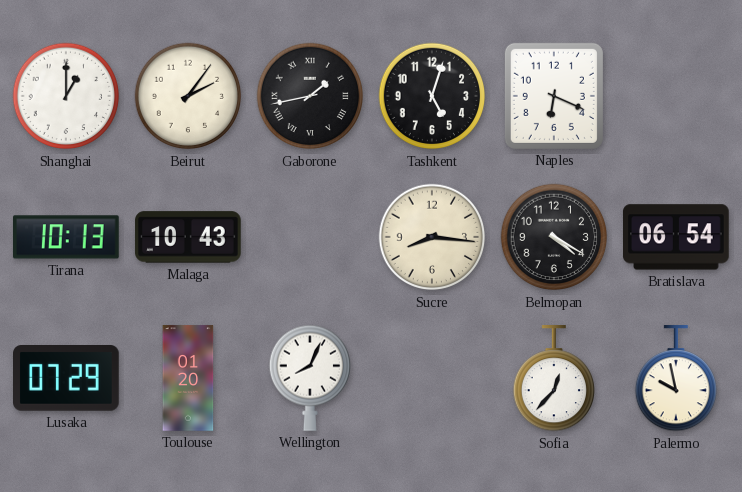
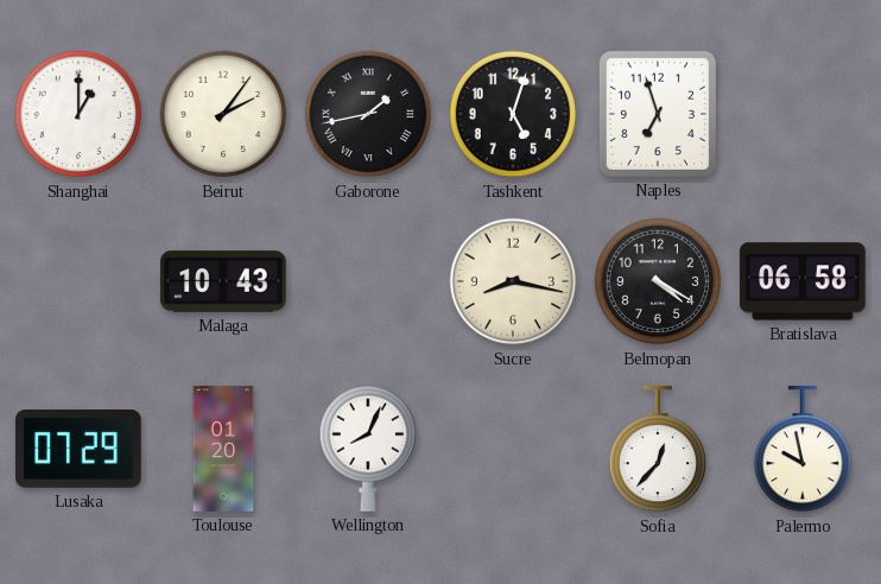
Naples: 6:19 -> 6:57
Tirana: 10:13 -> none
Sucre: 8:16 -> 8:17
Bratislava: 06:54 -> 06:58
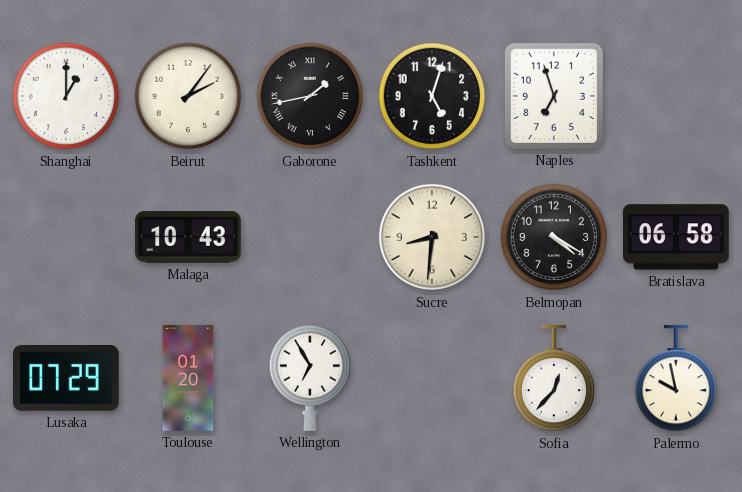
Sucre: 8:17 -> 8:31
Wellington: 8:04 -> 6:55
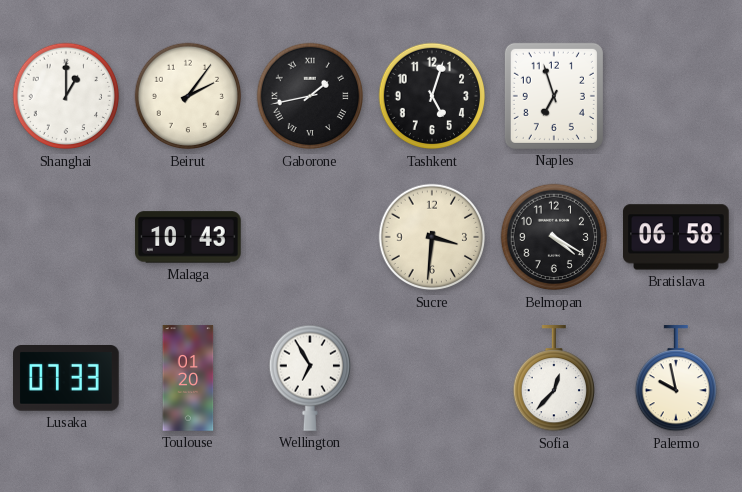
Sucre: 8:31 -> 3:31
Lusaka: 07:29 -> 07:33
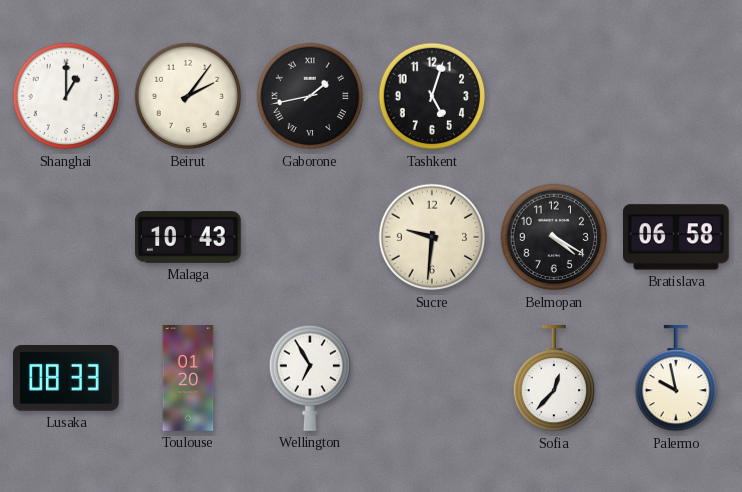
Naples: 6:57 -> none
Sucre: 3:31 -> 9:31
Lusaka: 07:33 -> 08:33
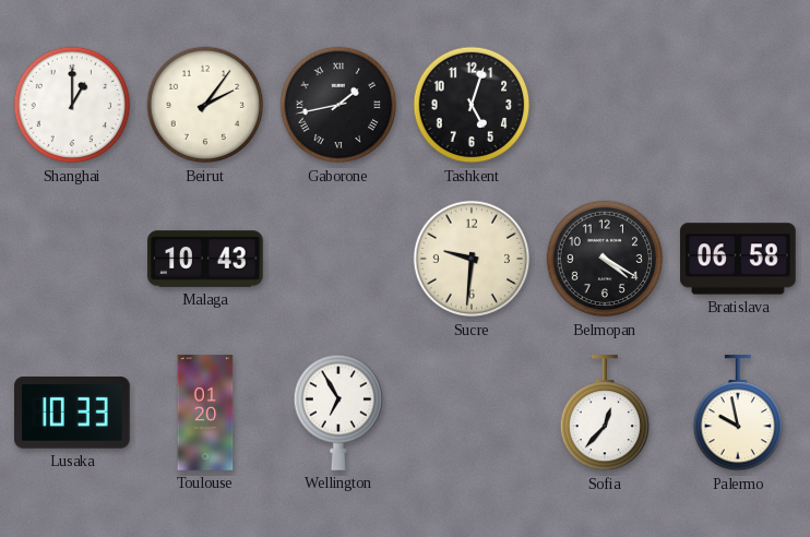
Lusaka: 08:33 -> 10:33
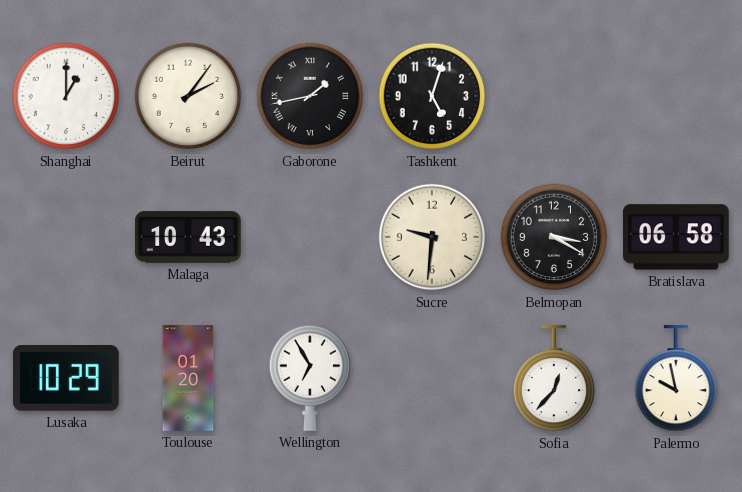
Belmopan: 4:20 -> 3:20
Lusaka: 10:33 -> 10:29
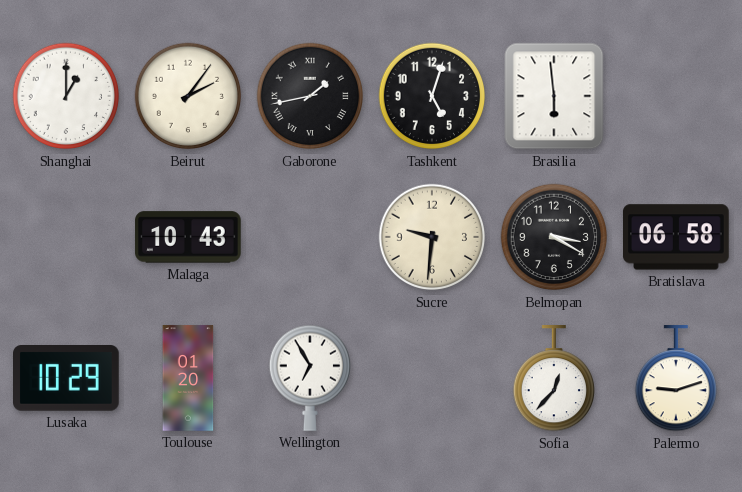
Brasilia: none -> 5:59
Palermo: 9:58 -> 9:12
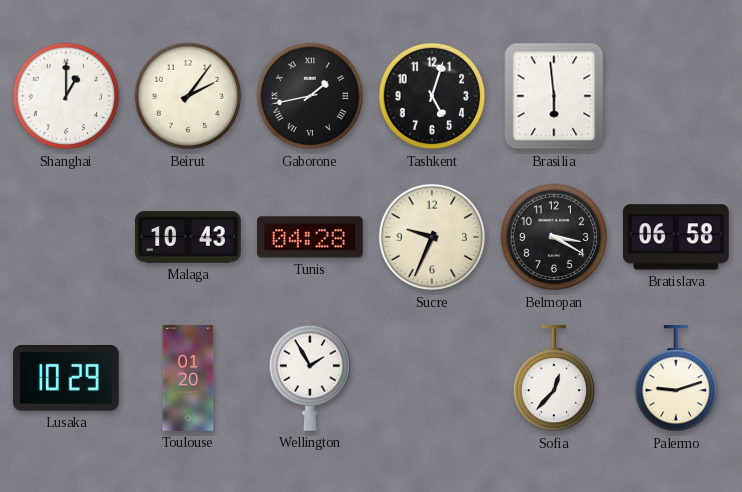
Tunis: none -> 04:28
Sucre: 9:31 -> 9:34
Wellington: 6:55 -> 1:55
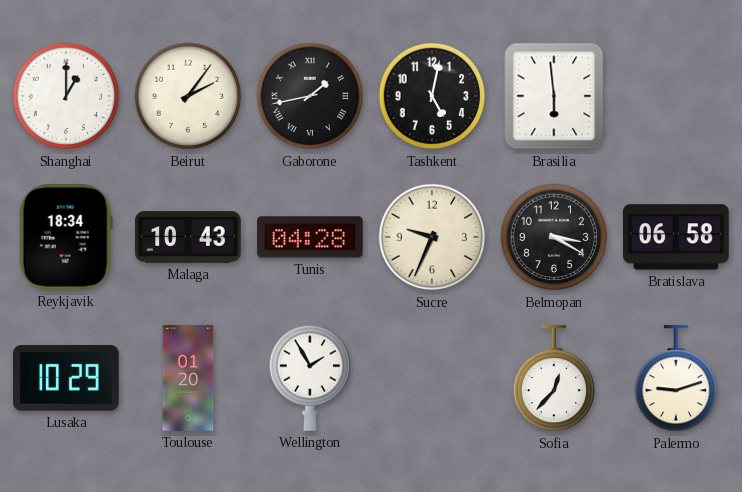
Tashkent: 5:03 -> 5:02
Reykjavik: none -> 18:34
